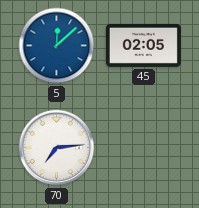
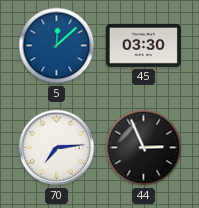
45: 02:05 -> 03:30
44: none -> 2:56
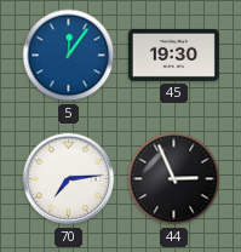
5: 12:08 -> 12:06
45: 03:30 -> 19:30
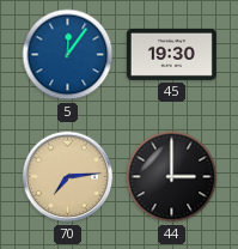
70 dial: white -> champagne
44: 2:56 -> 3:00
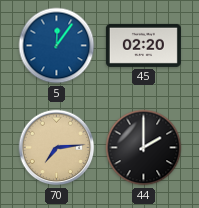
45: 19:30 -> 02:20
44: 3:00 -> 2:00
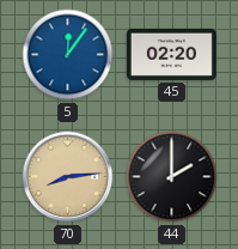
70: 7:14 -> 8:14
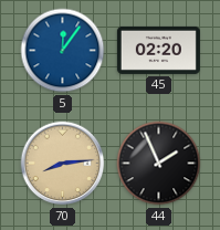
44: 2:00 -> 1:56
